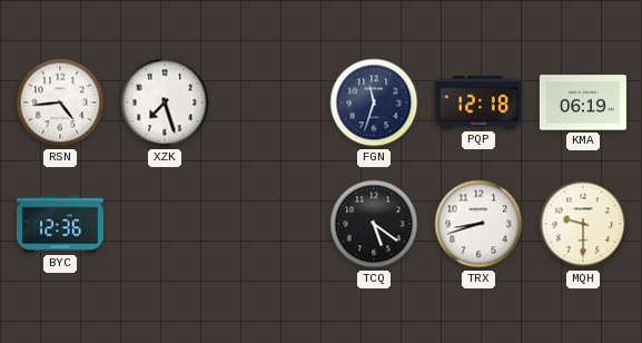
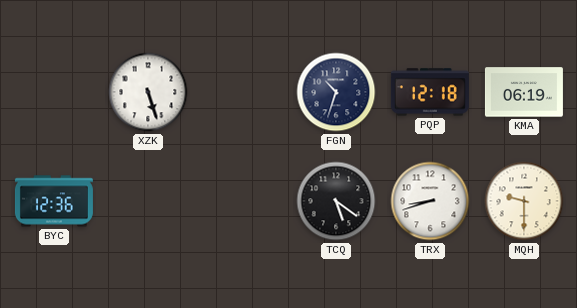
RSN: 4:44 -> none
XZK: 7:27 -> 5:27
FGN: 11:33 -> 10:33
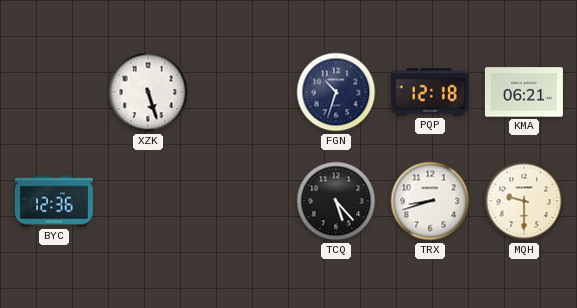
KMA: 06:19 -> 06:21
TCQ: 5:21 -> 5:23
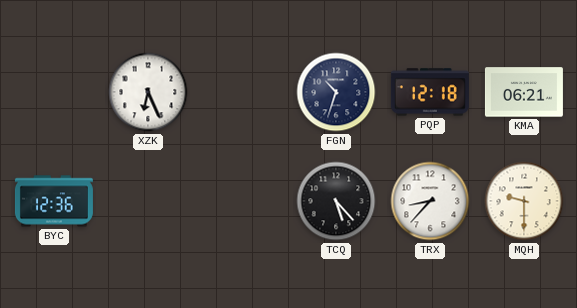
XZK: 5:27 -> 6:26
TRX: 8:42 -> 8:37
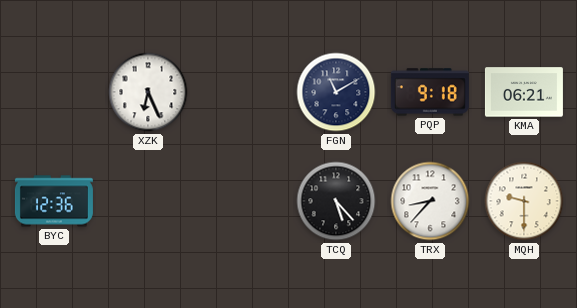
FGN: 10:33 -> 11:10
PQP: 12:18 -> 9:18
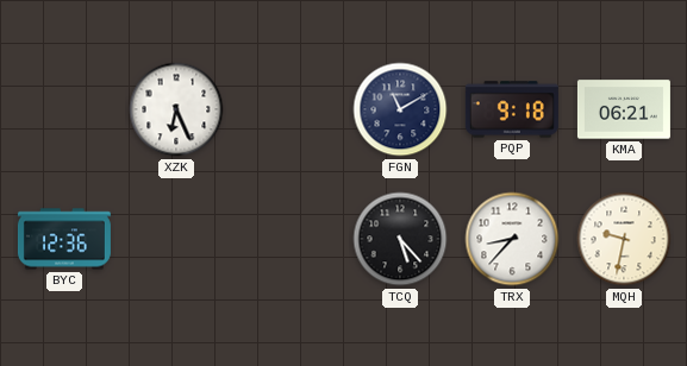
MQH: 9:30 -> 9:32
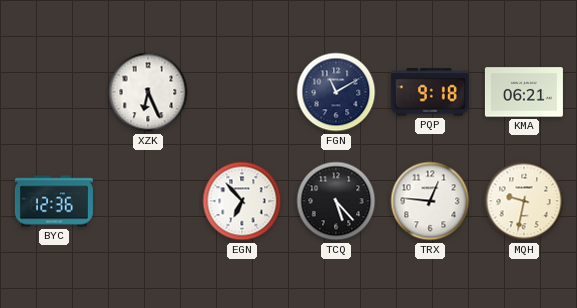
EGN: none -> 6:53
TRX: 8:37 -> 12:46
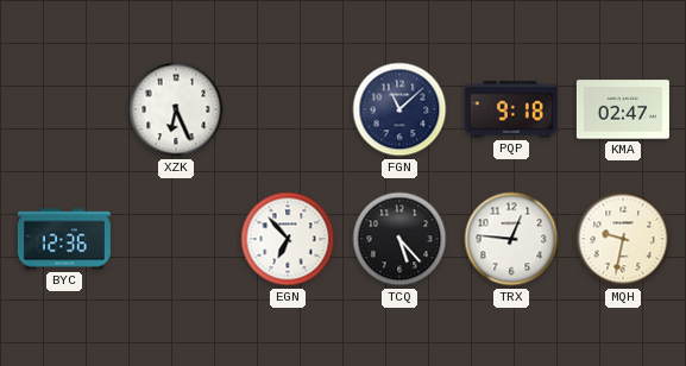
FGN: 11:10 -> 11:08
KMA: 06:21 -> 02:47
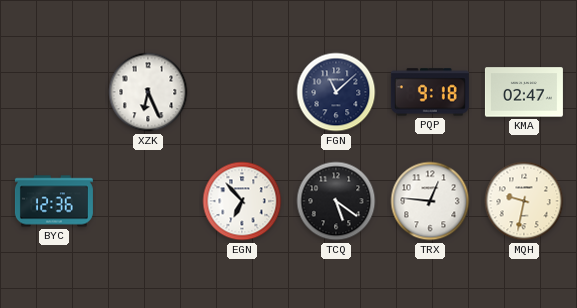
TCQ: 5:23 -> 5:21
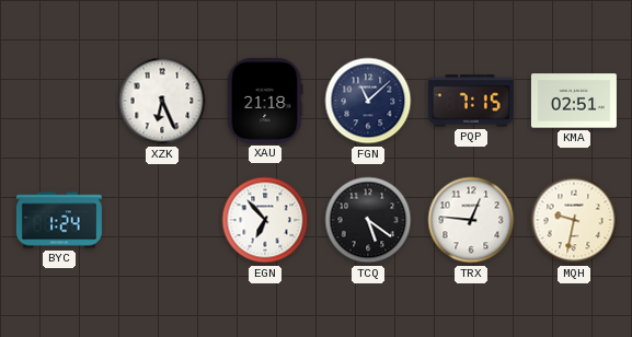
XAU: none -> 21:18
PQP: 9:18 -> 7:15
KMA: 02:47 -> 02:51
BYC: 12:36 -> 1:24
